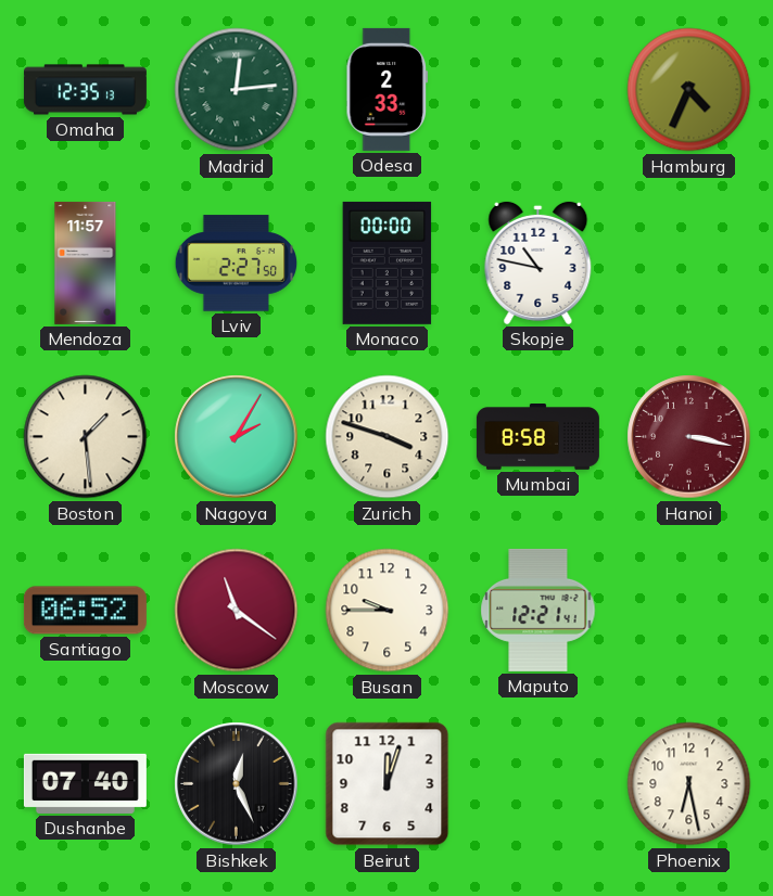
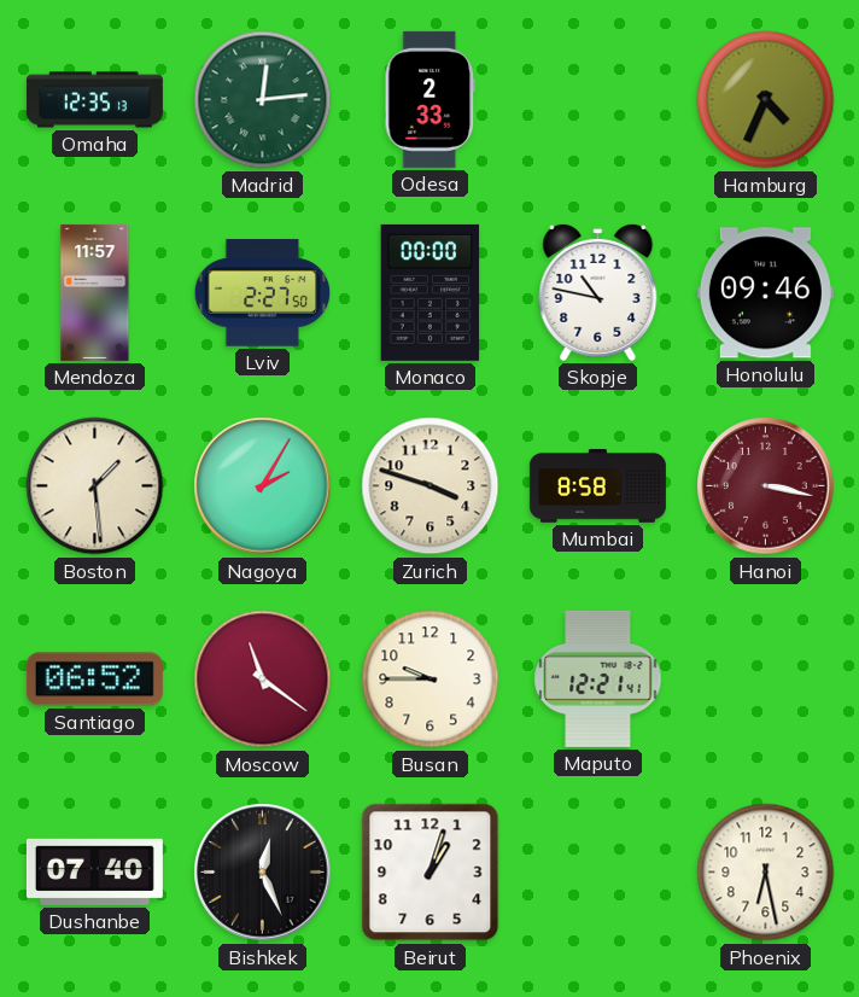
Honolulu: none -> 09:46
Beirut: 12:03 -> 1:03
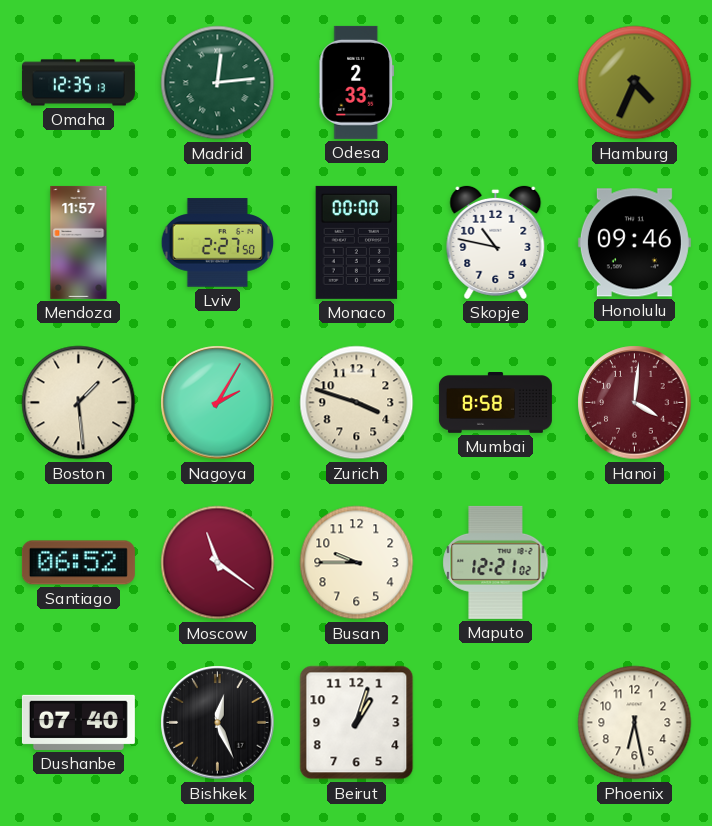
Hanoi: 3:17 -> 4:01
Maputo: 12:21:41 -> 12:21:02
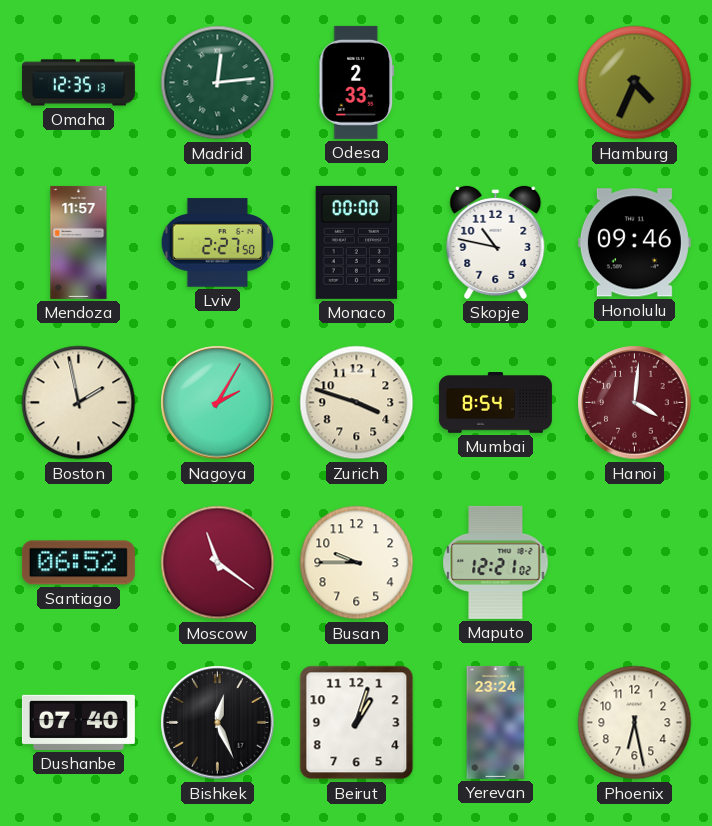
Boston: 1:29 -> 1:58
Mumbai: 8:58 -> 8:54
Yerevan: none -> 23:24
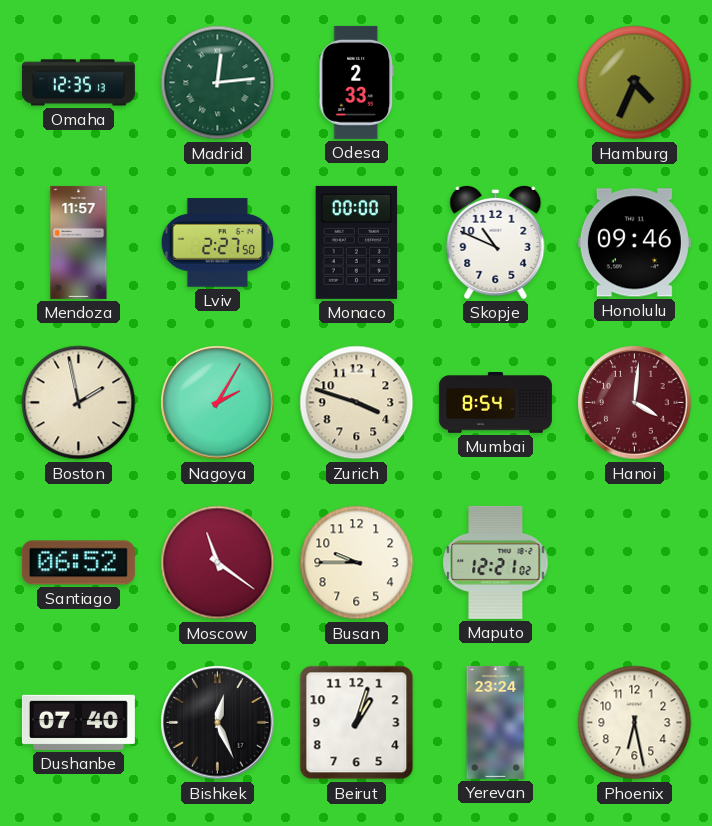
Skopje: 10:47 -> 10:49
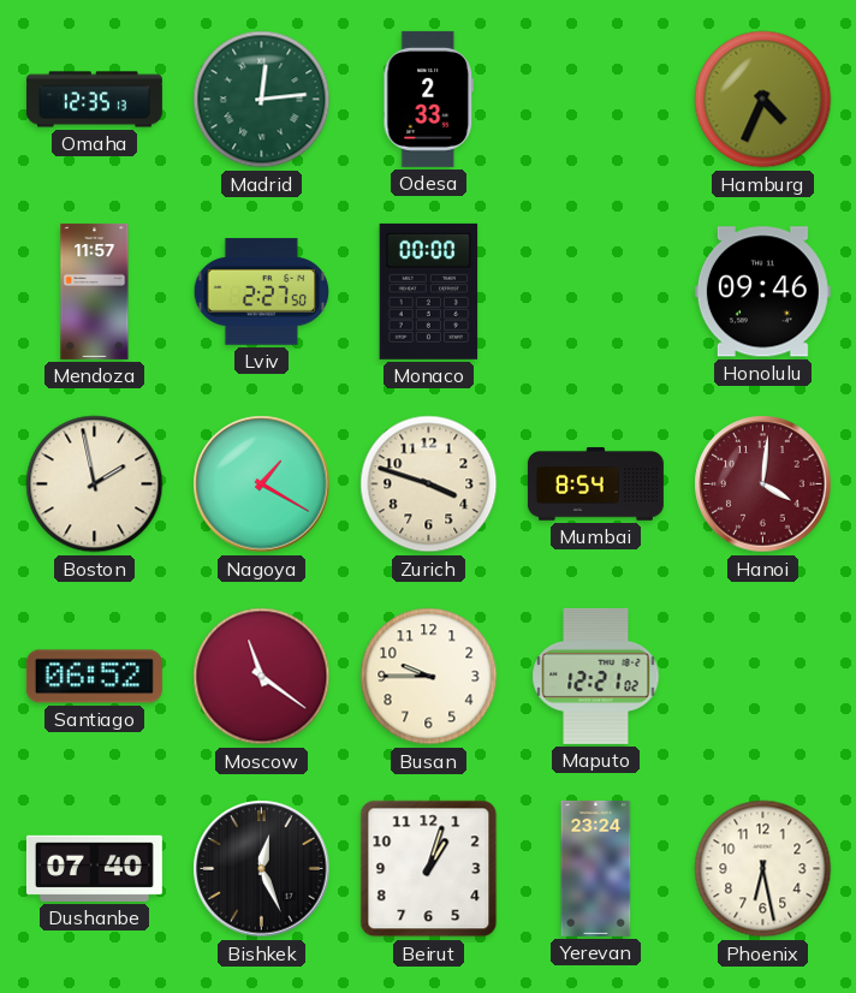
Skopje: 10:49 -> none
Nagoya: 2:05 -> 1:20
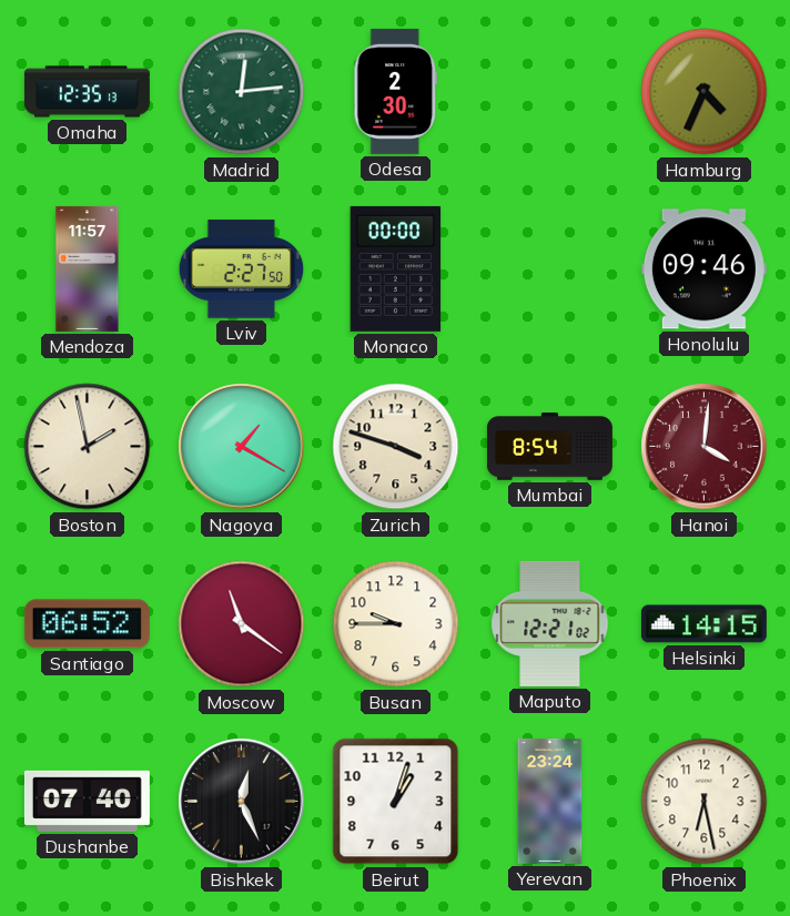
Odesa: 2:33 -> 2:30
Helsinki: none -> 14:15
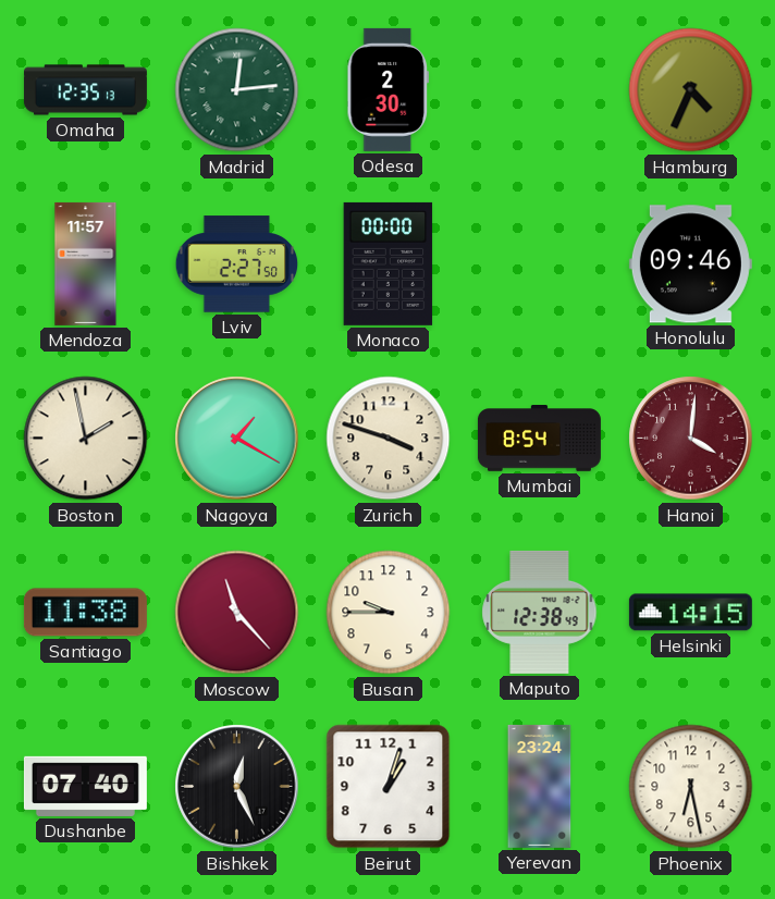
Santiago: 06:52 -> 11:38
Moscow: 11:21 -> 11:23
Maputo: 12:21 -> 12:38
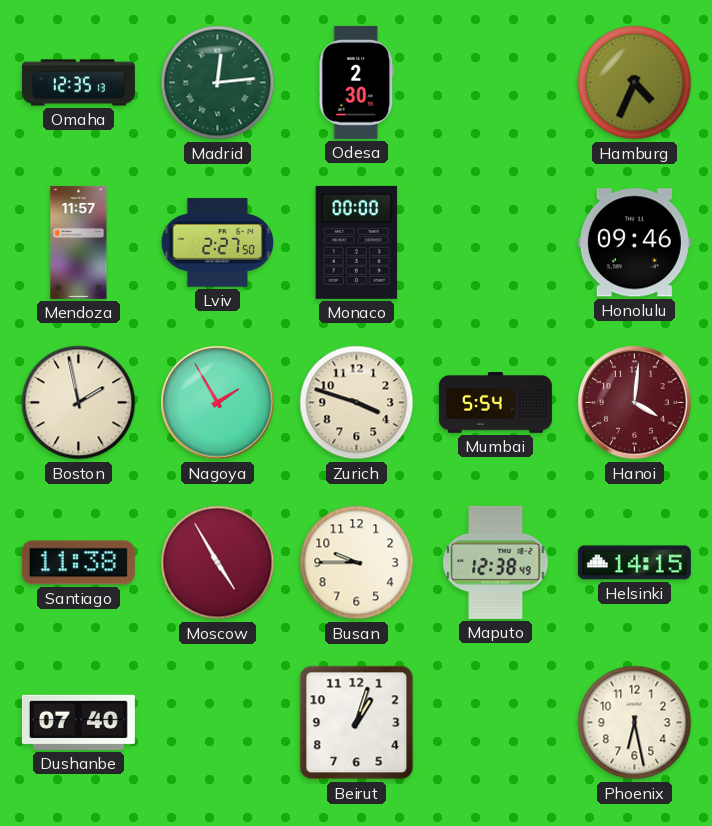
Nagoya: 1:20 -> 1:55
Mumbai: 8:54 -> 5:54
Moscow: 11:23 -> 4:55
Bishkek: 12:26 -> none
Yerevan: 23:24 -> none
